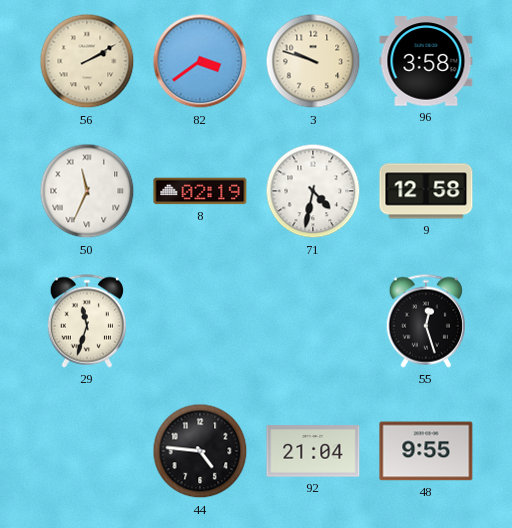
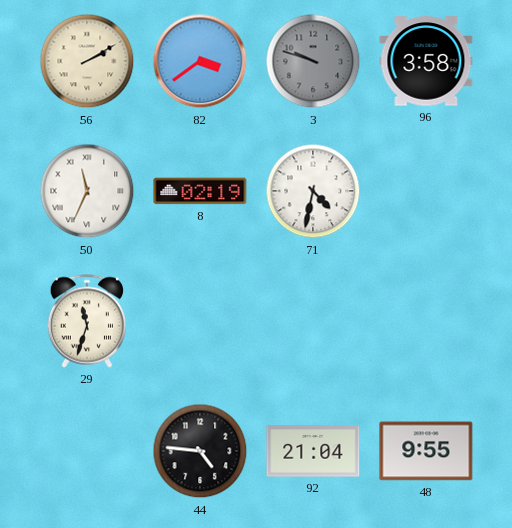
3 dial: cream -> grey
9: 12:58 -> none
55: 12:27 -> none
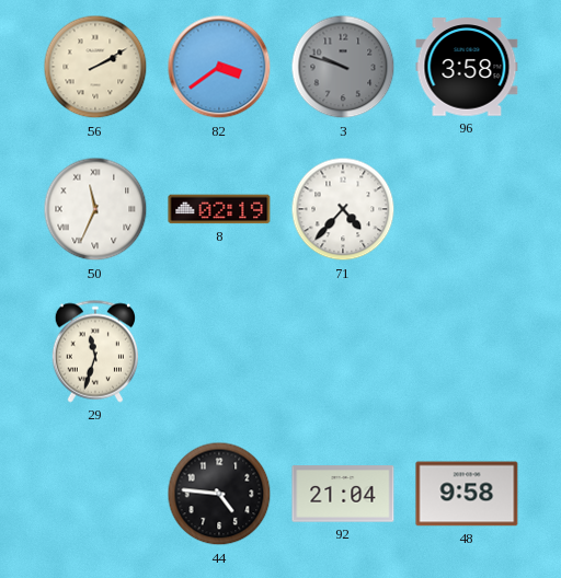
71: 4:32 -> 4:37
48: 9:55 -> 9:58
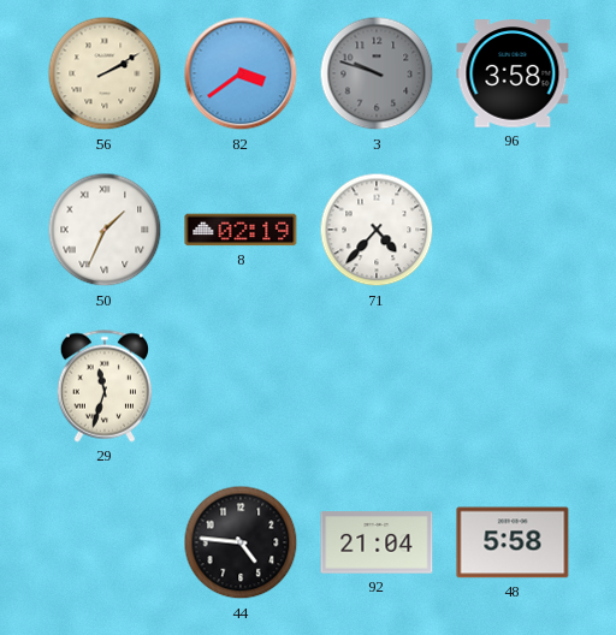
50: 11:34 -> 1:34
48: 9:58 -> 5:58
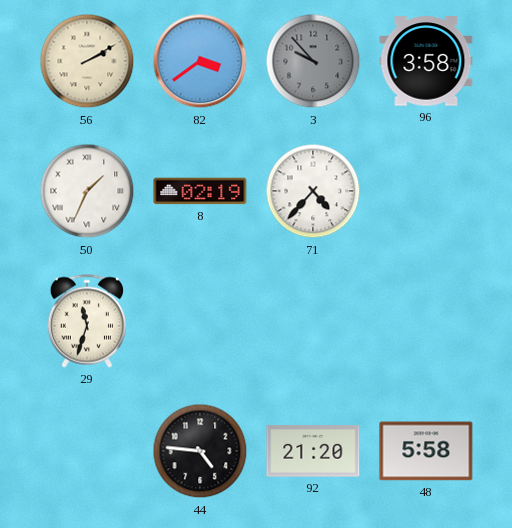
3: 9:48 -> 9:53
92: 21:04 -> 21:20
